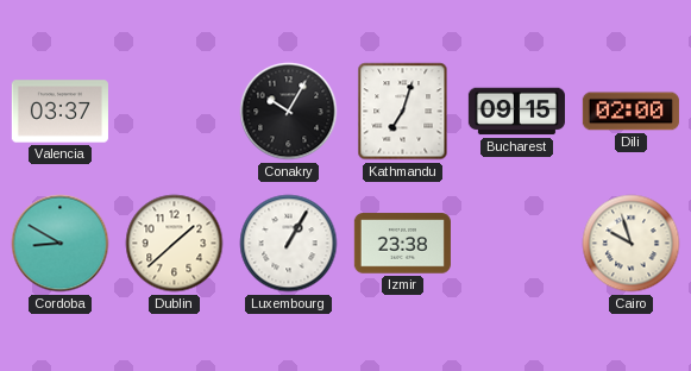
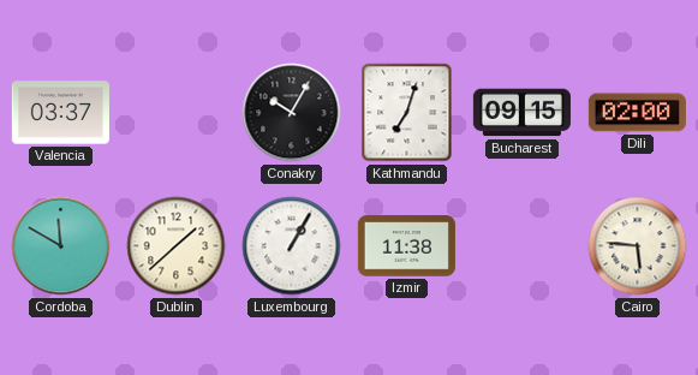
Cordoba: 8:50 -> 11:50
Izmir: 23:38 -> 11:38
Cairo: 9:57 -> 5:46
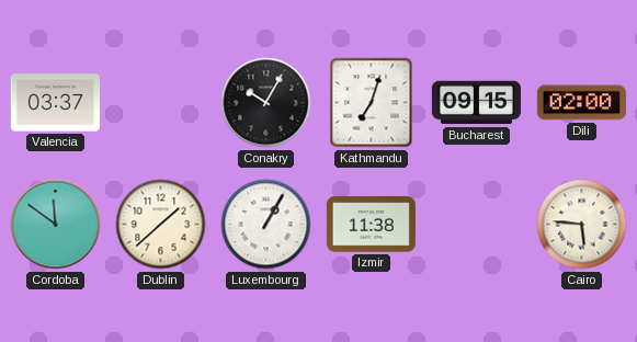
Cordoba: 11:50 -> 11:51
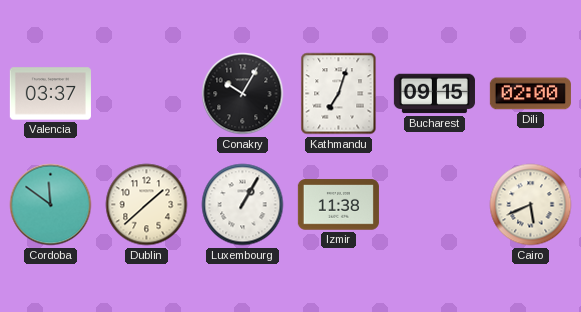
Cairo: 5:46 -> 5:41
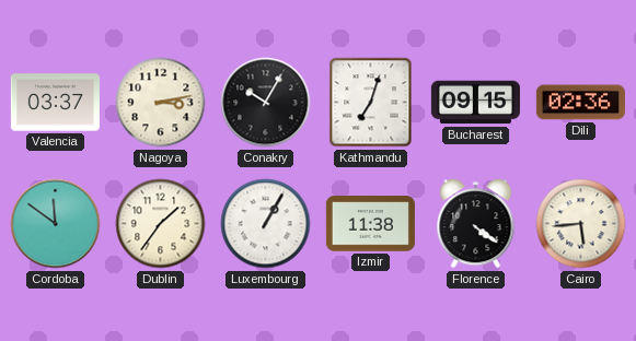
Nagoya: none -> 3:13
Dili: 02:00 -> 02:36
Dublin: 1:38 -> 1:36
Florence: none -> 4:21
Cairo: 5:41 -> 5:44
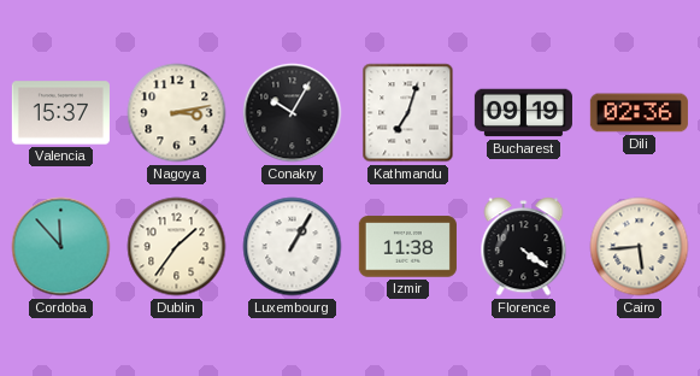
Valencia: 03:37 -> 15:37
Bucharest: 09:15 -> 09:19
Cordoba: 11:51 -> 11:53
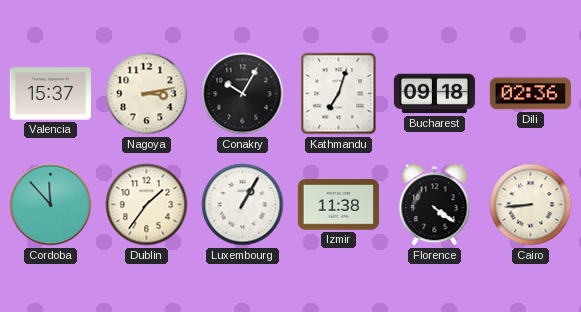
Bucharest: 09:19 -> 09:18
Cairo: 5:44 -> 8:44
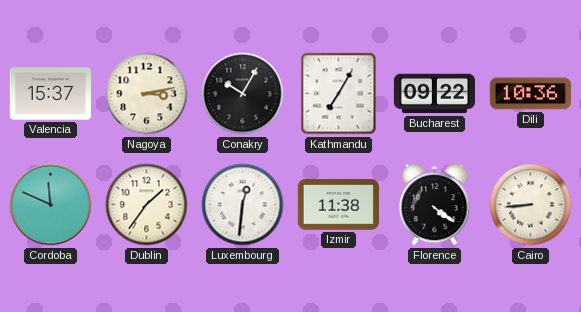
Kathmandu: 7:03 -> 7:05
Bucharest: 09:18 -> 09:22
Dili: 02:36 -> 10:36
Cordoba: 11:53 -> 11:49
Luxembourg: 1:05 -> 12:31
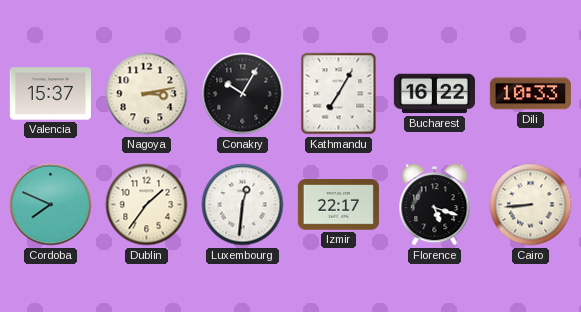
Bucharest: 09:22 -> 16:22
Dili: 10:36 -> 10:33
Cordoba: 11:49 -> 7:49
Izmir: 11:38 -> 22:17
Florence: 4:21 -> 5:18
